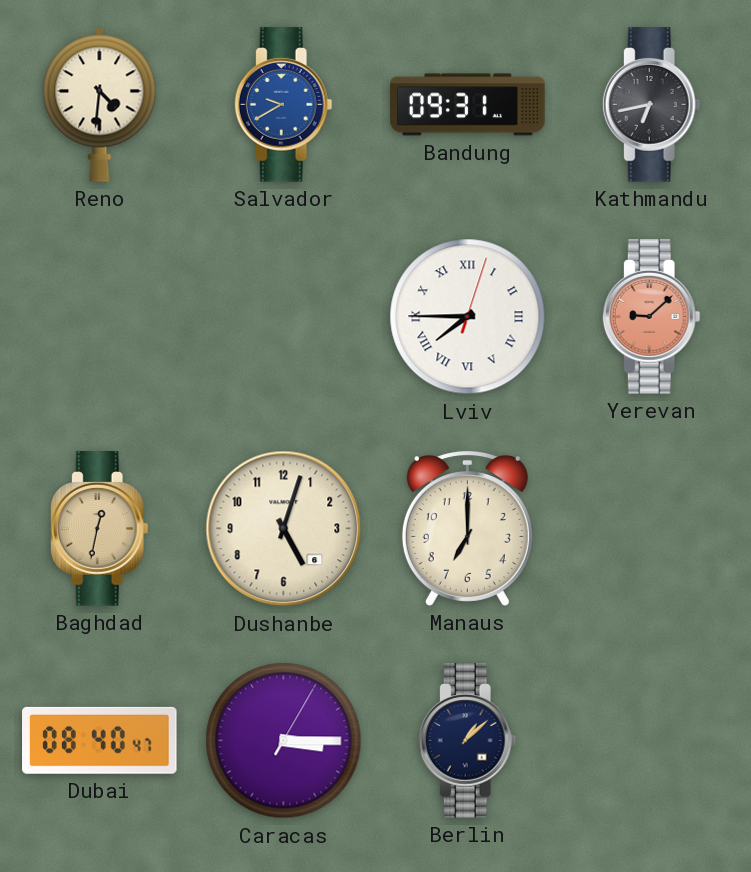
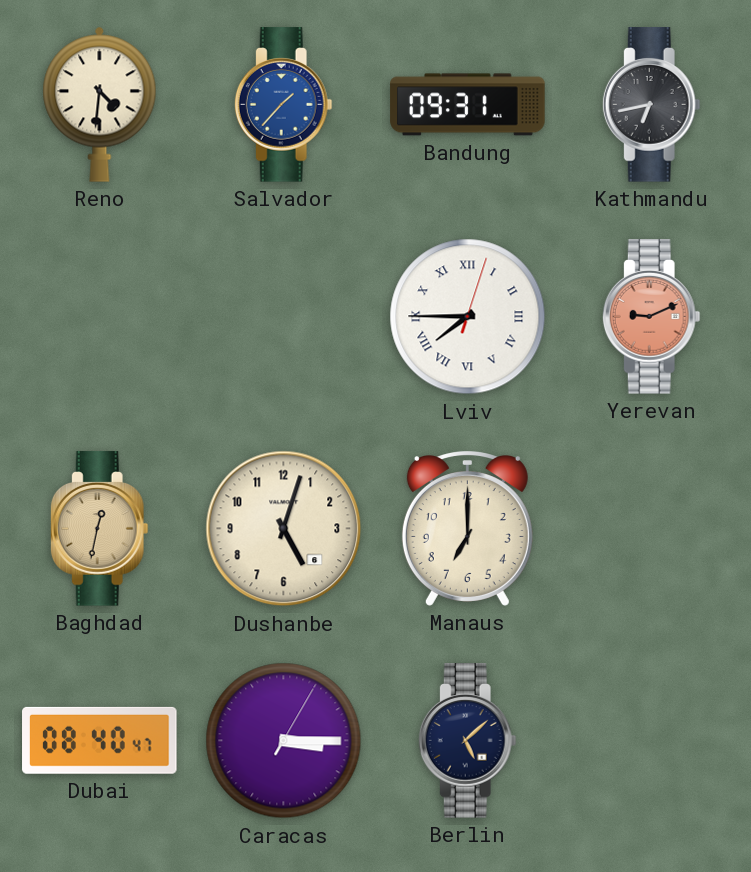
Salvador: 9:40 -> 1:37
Yerevan: 9:08 -> 9:11
Berlin: 1:08 -> 5:08
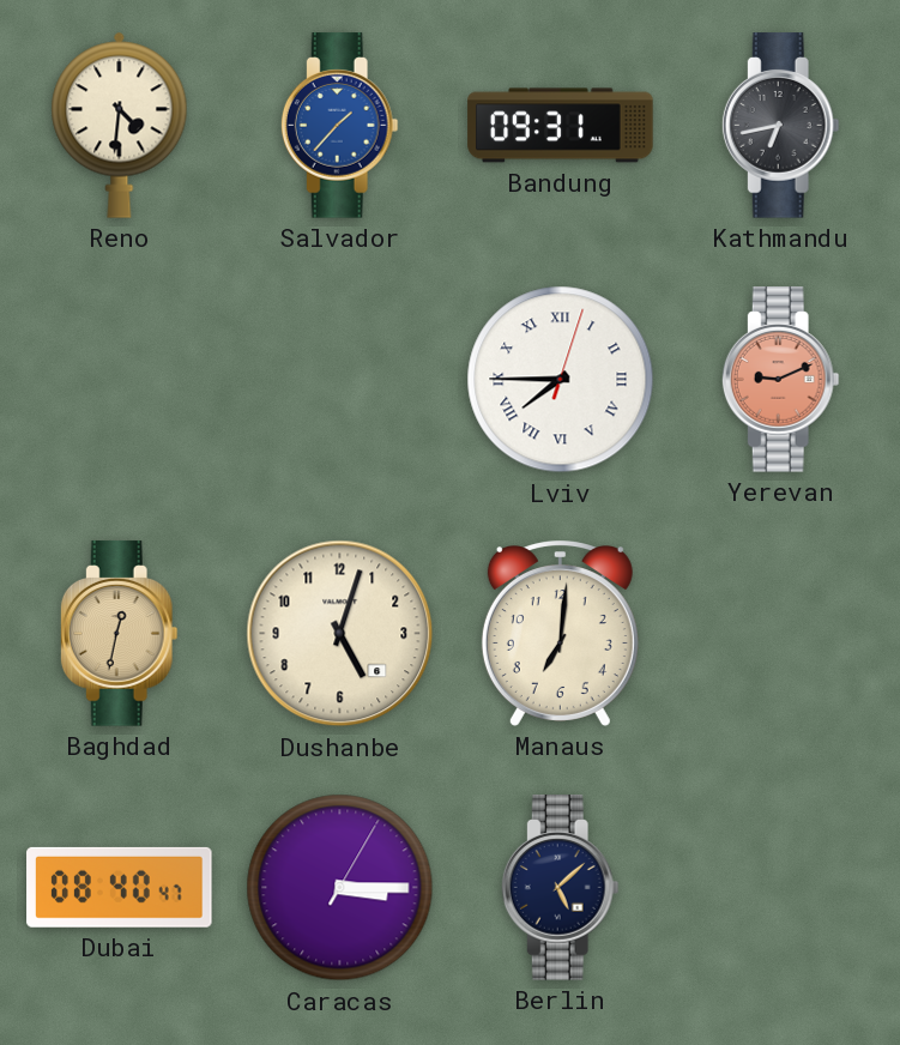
Manaus: 7:00 -> 7:01
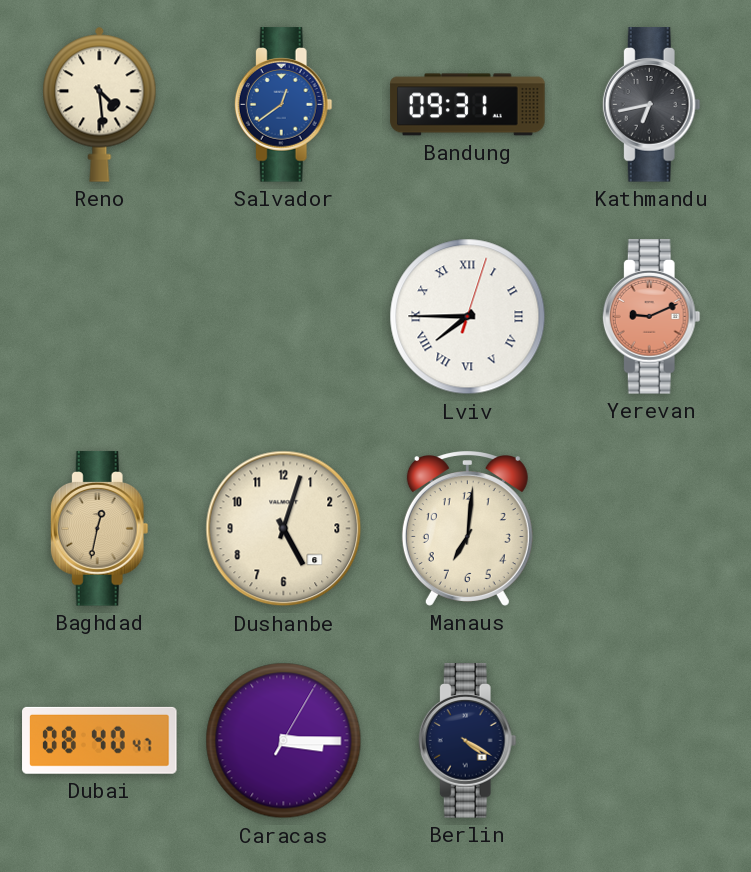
Reno: 4:31 -> 4:29
Salvador: 1:37 -> 12:39
Berlin: 5:08 -> 4:20
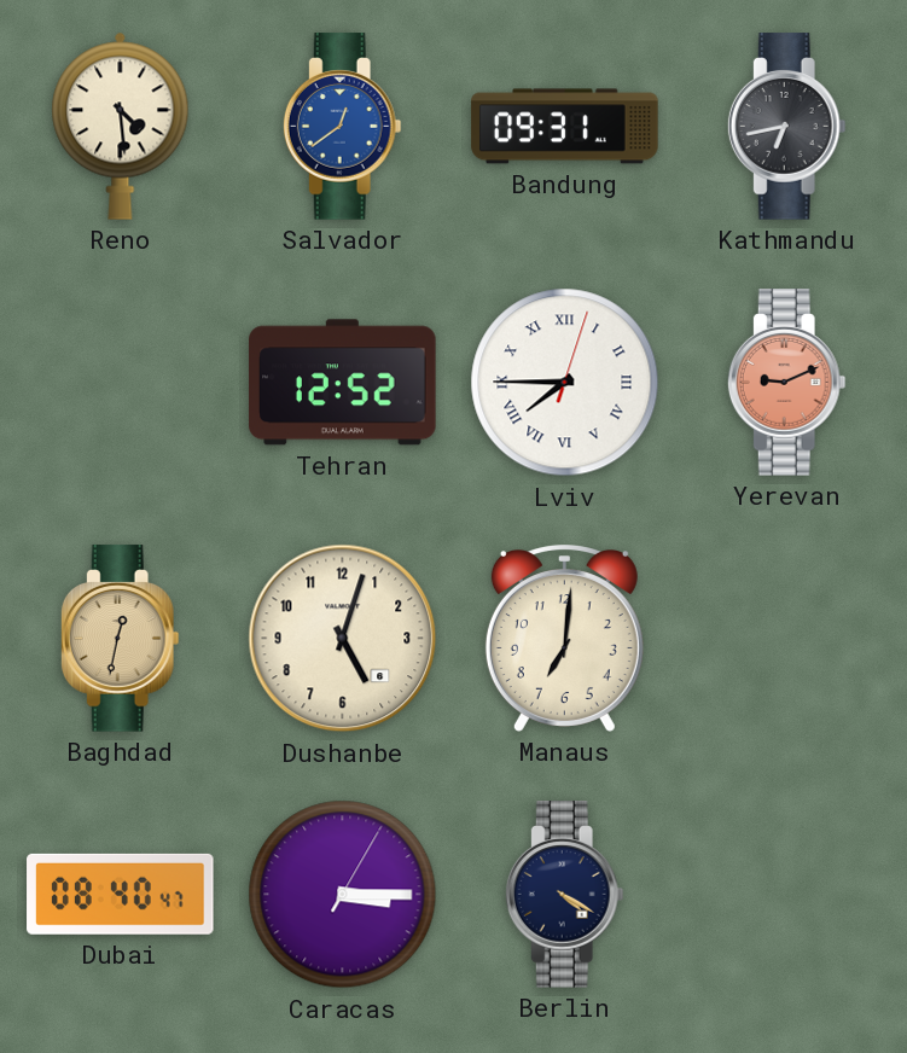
Tehran: none -> 12:52
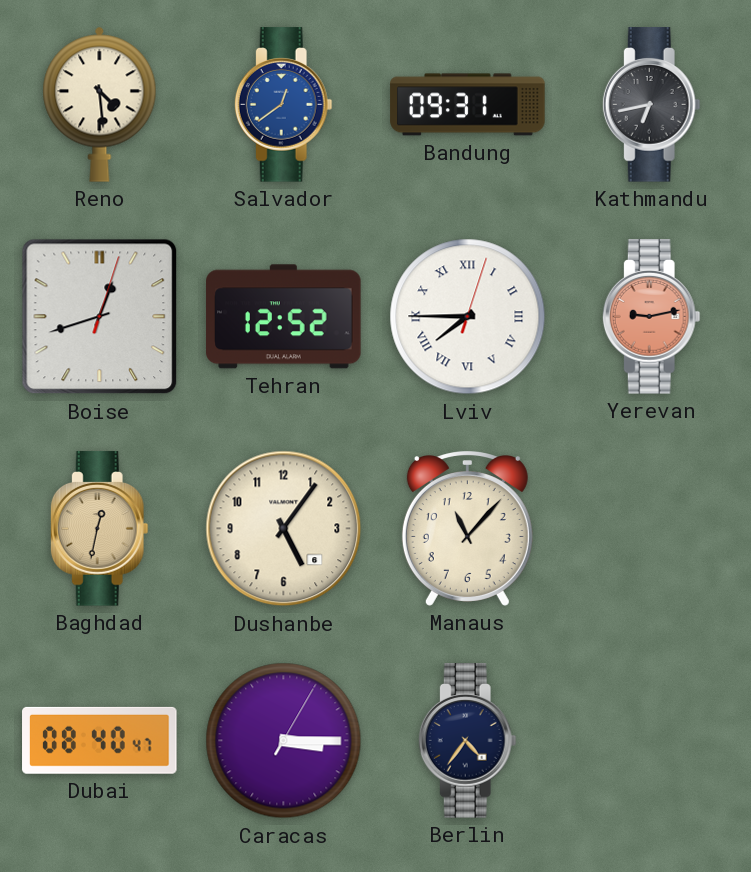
Boise: none -> 12:42
Yerevan: 9:11 -> 9:13
Dushanbe: 5:03 -> 5:06
Manaus: 7:01 -> 11:07
Berlin: 4:20 -> 4:36
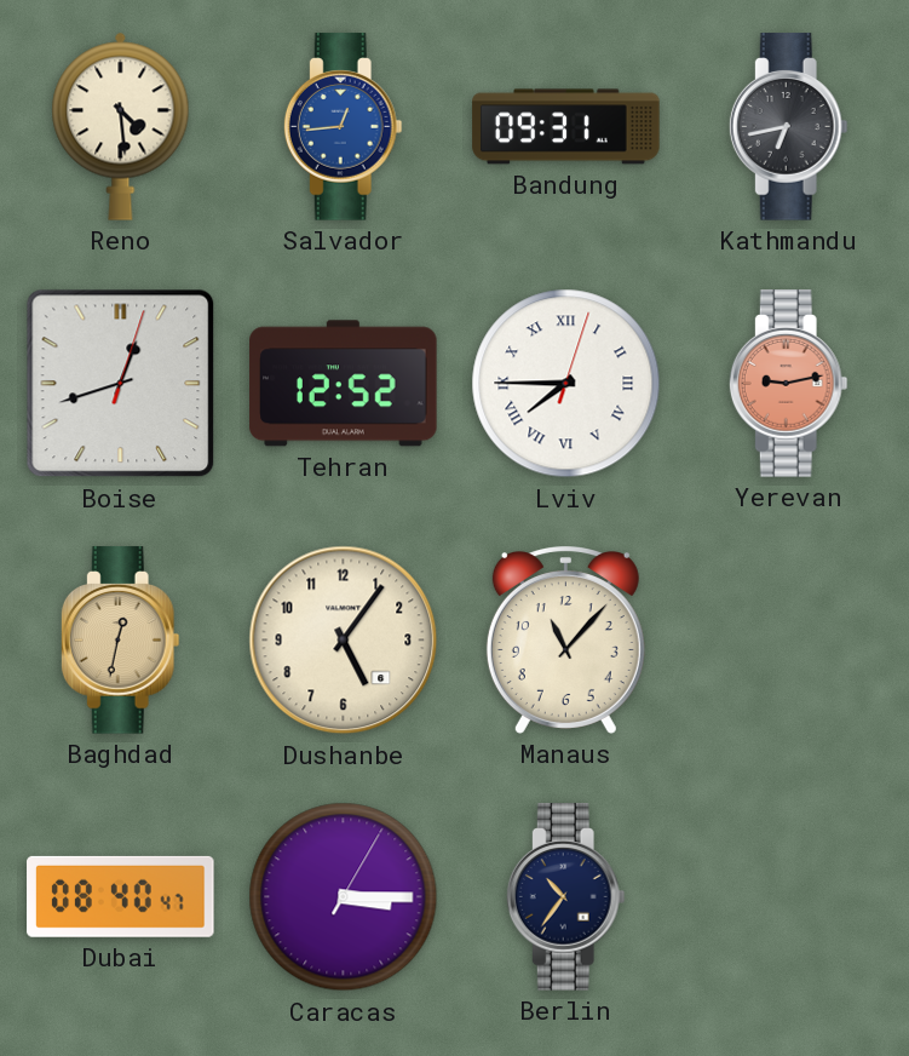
Salvador: 12:39 -> 12:44
Berlin: 4:36 -> 10:36
